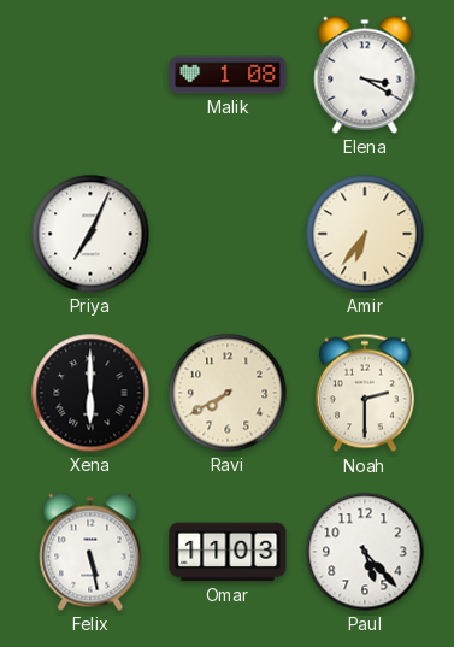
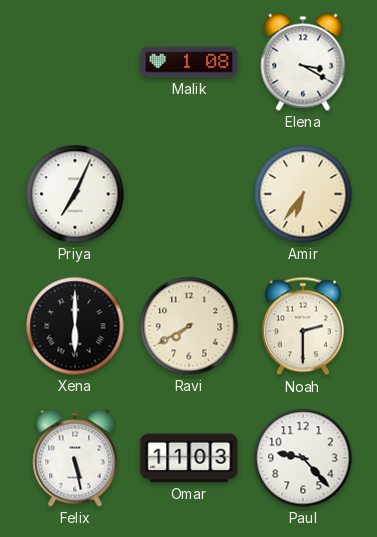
Paul: 5:23 -> 9:23
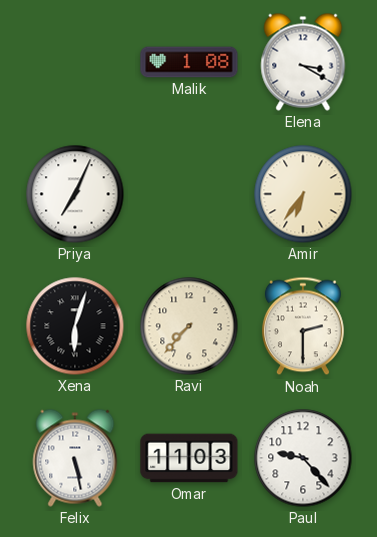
Xena: 6:00 -> 6:03
Ravi: 7:40 -> 7:37
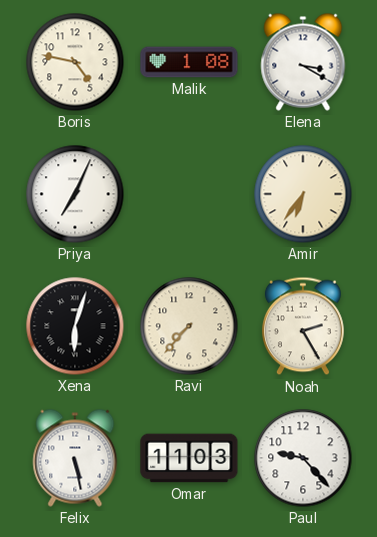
Boris: none -> 4:47
Noah: 2:30 -> 2:25
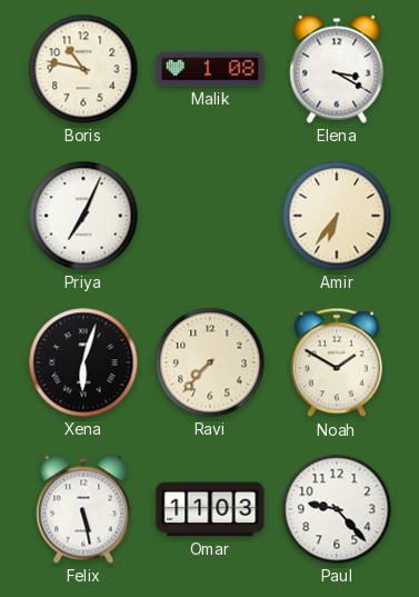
Boris: 4:47 -> 10:47
Noah: 2:25 -> 1:50
